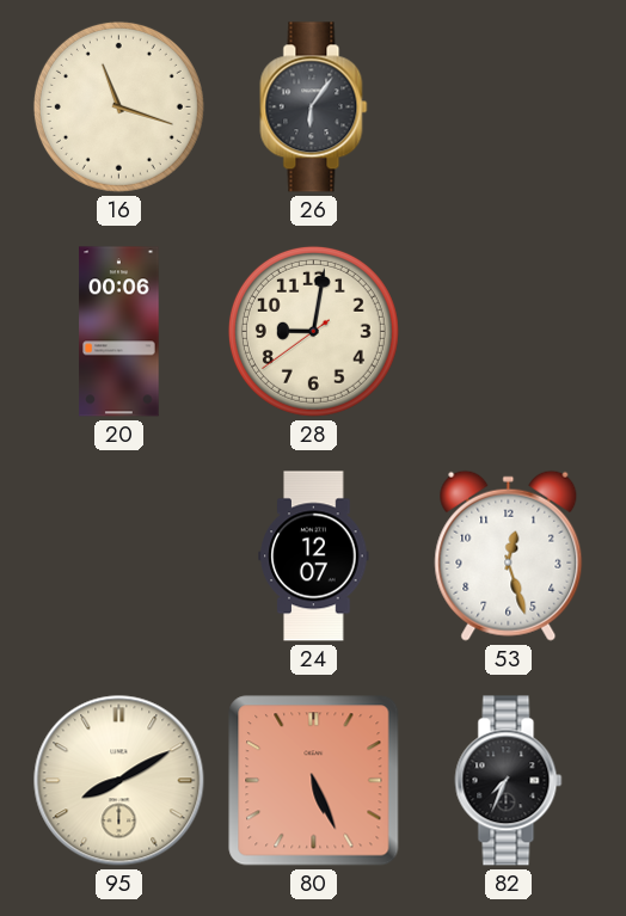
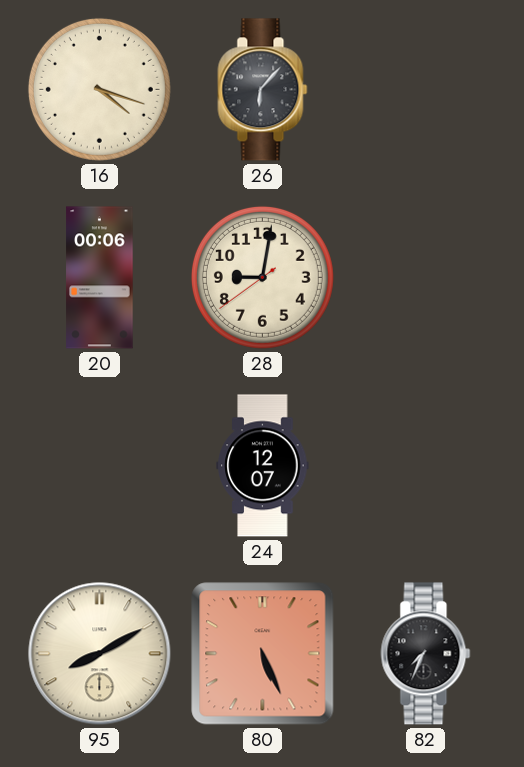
16: 11:18 -> 4:18
26: 6:06 -> 6:07
53: 12:27 -> none
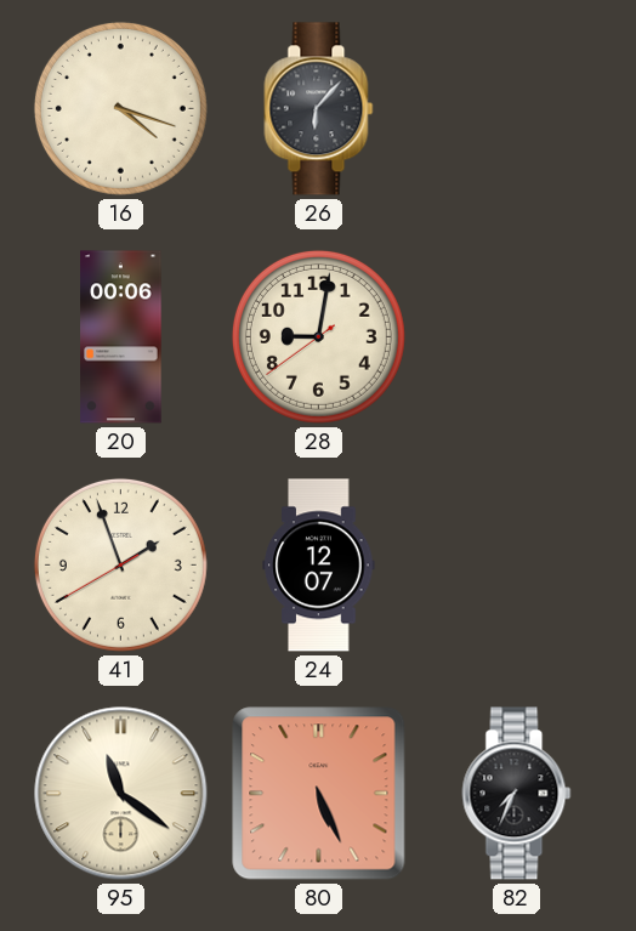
41: none -> 1:56
95: 8:10 -> 11:21
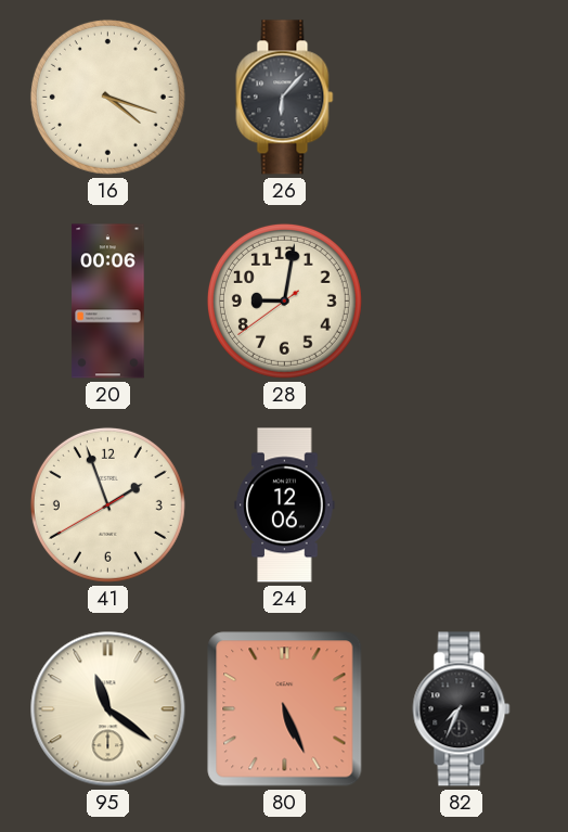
24: 12:07 -> 12:06
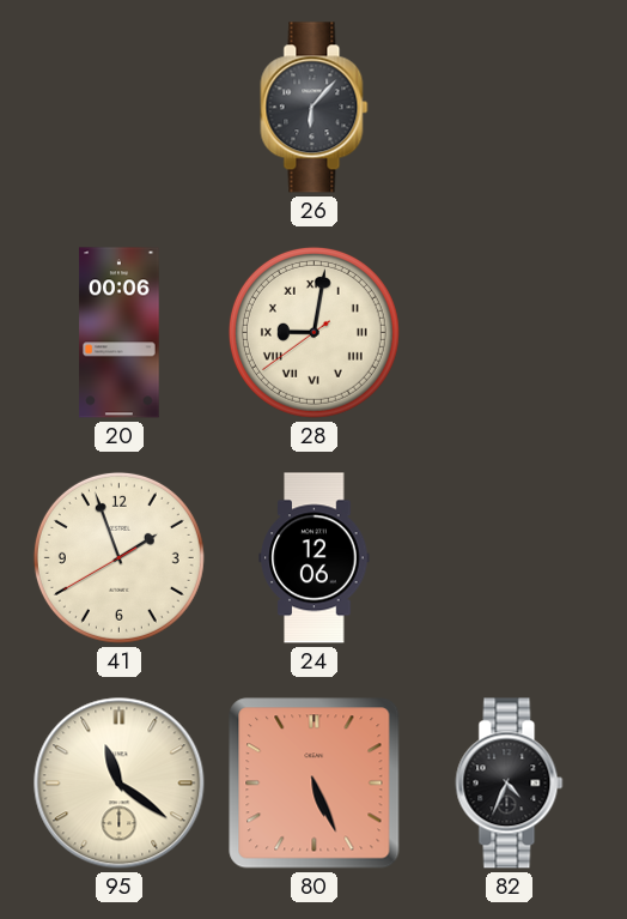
16: 4:18 -> none
28 numerals: Arabic -> Roman
82: 7:34 -> 4:34
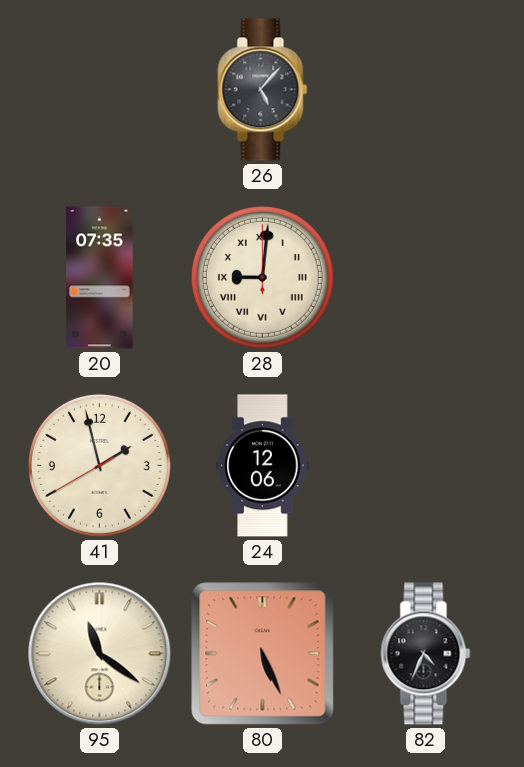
26: 6:07 -> 5:07
20: 00:06 -> 07:35
28: 9:01:39 -> 9:01:00
41: 1:56 -> 1:57
